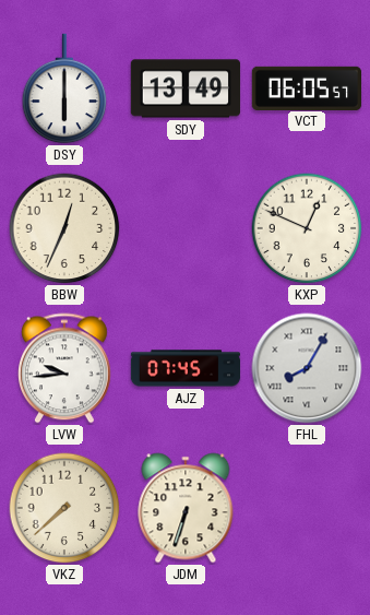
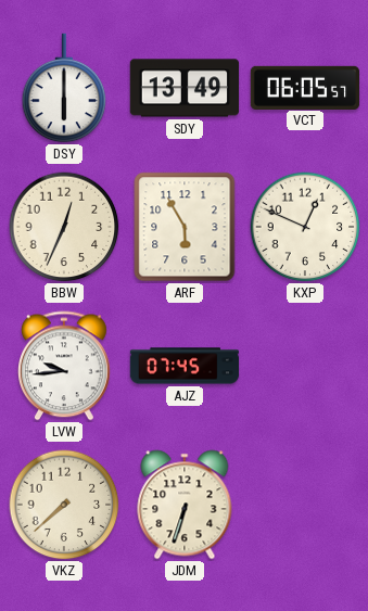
ARF: none -> 5:55
FHL: 8:05 -> none
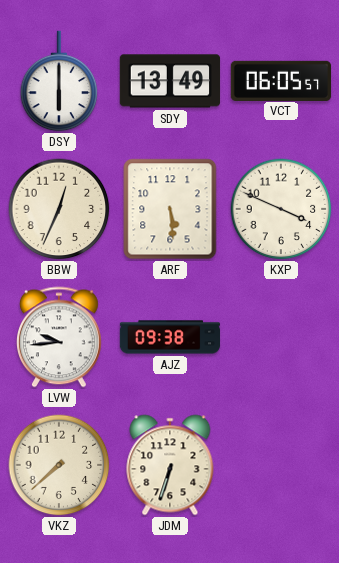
ARF: 5:55 -> 5:29
KXP: 12:49 -> 3:49
AJZ: 07:45 -> 09:38
